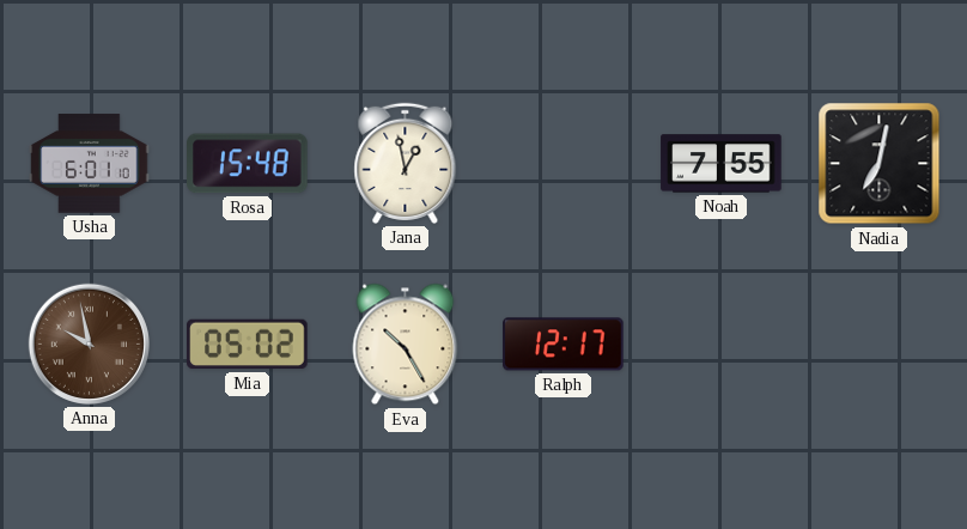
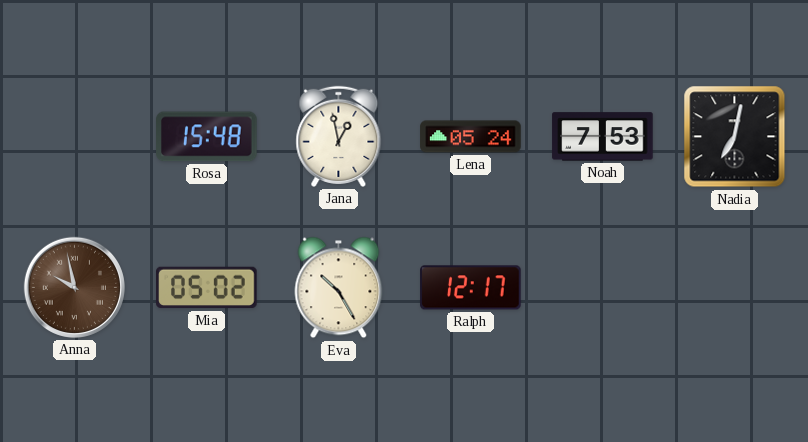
Usha: 6:01 -> none
Lena: none -> 05:24
Noah: 7:55 -> 7:53
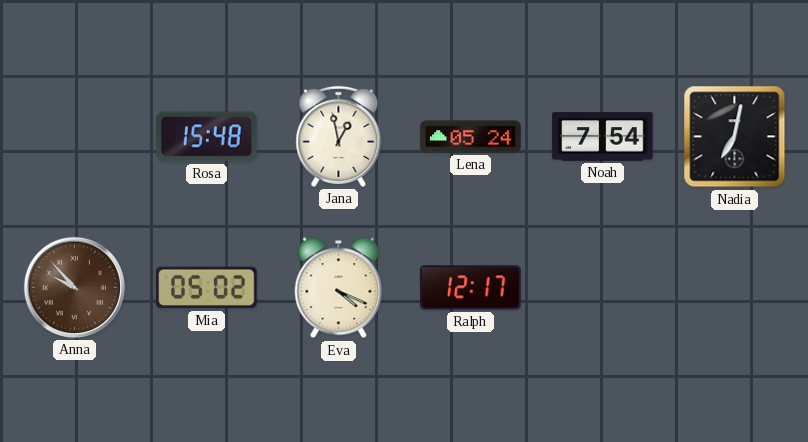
Noah: 7:53 -> 7:54
Anna: 9:58 -> 9:53
Eva: 10:25 -> 4:19
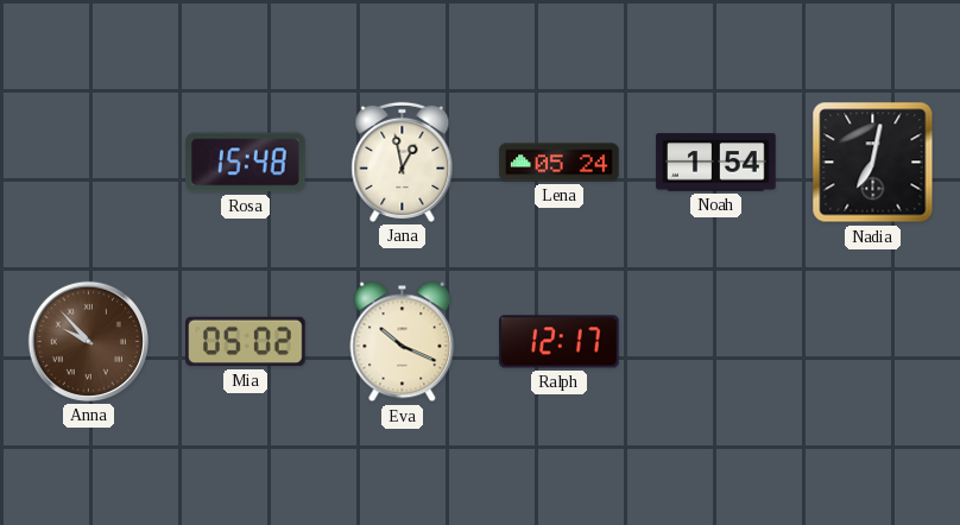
Noah: 7:54 -> 1:54
Eva: 4:19 -> 10:19
